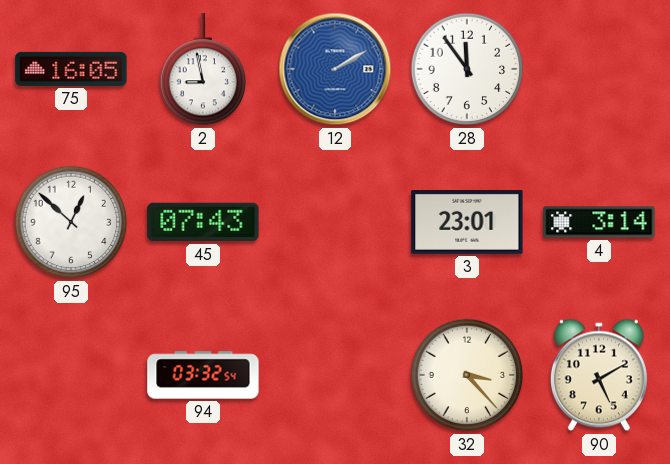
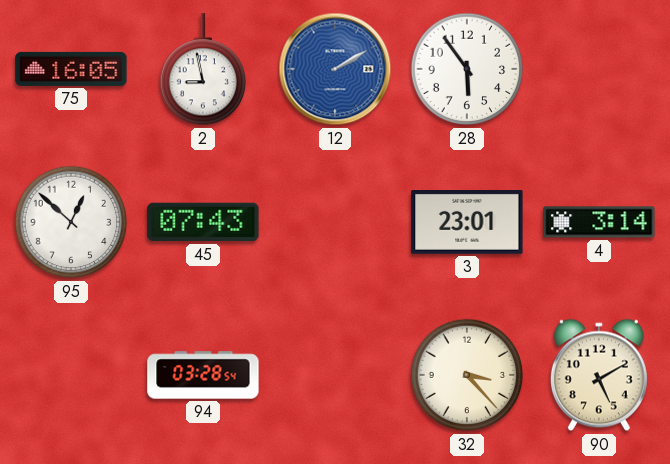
28: 11:54 -> 5:54
94: 03:32 -> 03:28
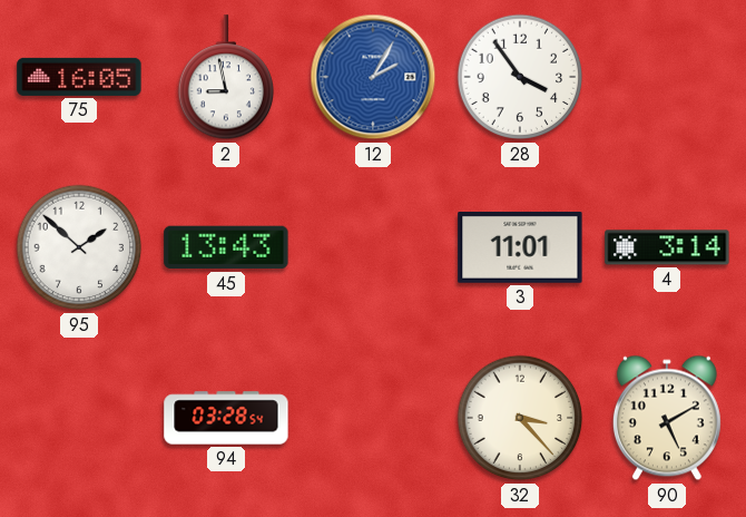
12: 2:10 -> 2:05
28: 5:54 -> 3:54
95: 12:52 -> 1:52
45: 07:43 -> 13:43
3: 23:01 -> 11:01
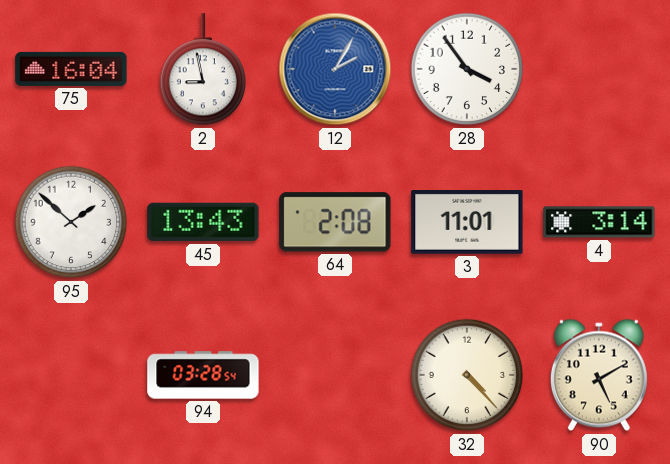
75: 16:05 -> 16:04
64: none -> 2:08
32: 3:23 -> 4:23
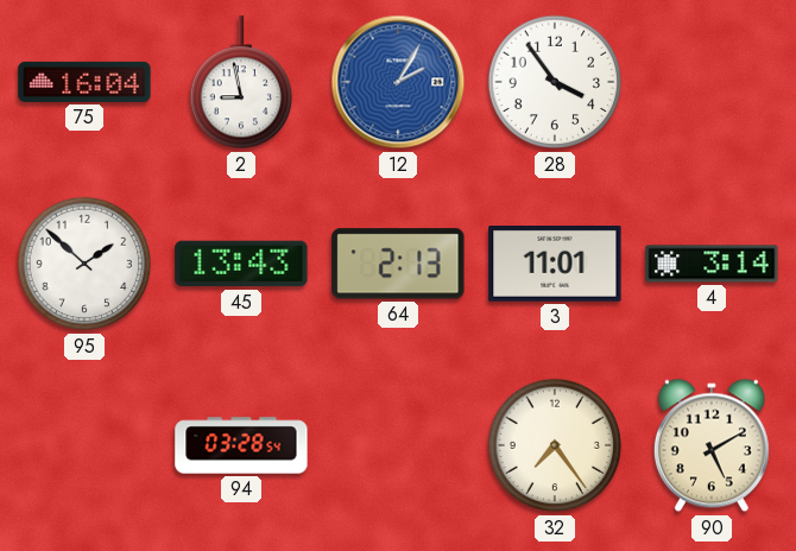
64: 2:08 -> 2:13
32: 4:23 -> 7:24
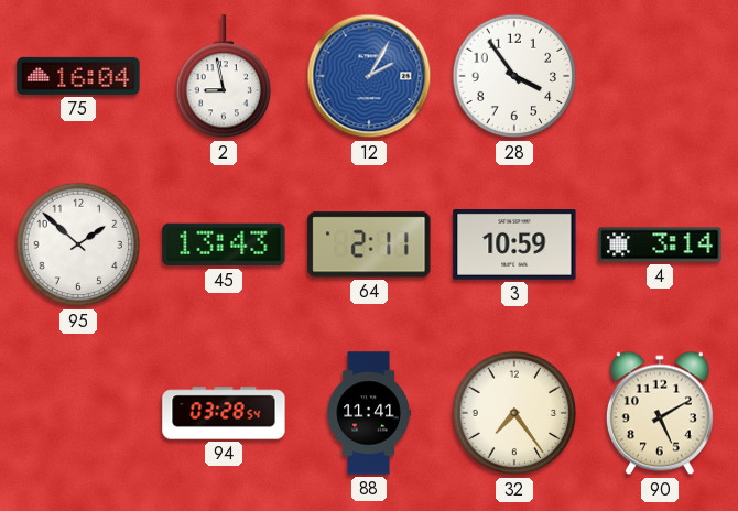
64: 2:13 -> 2:11
3: 11:01 -> 10:59
88: none -> 11:41
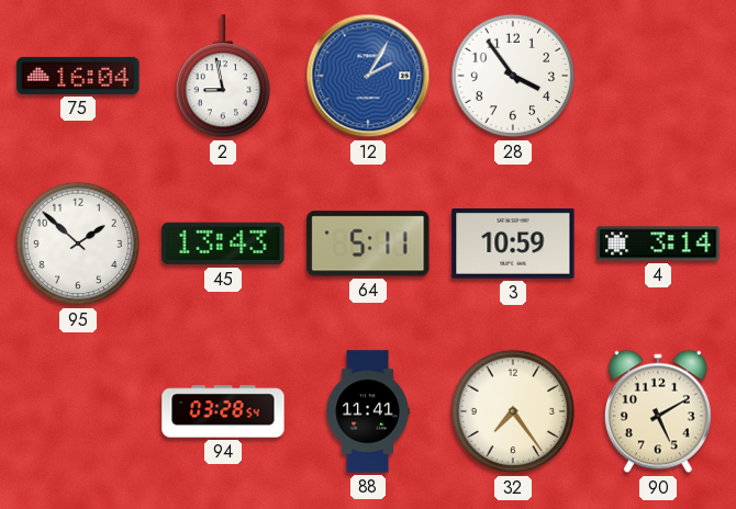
64: 2:11 -> 5:11
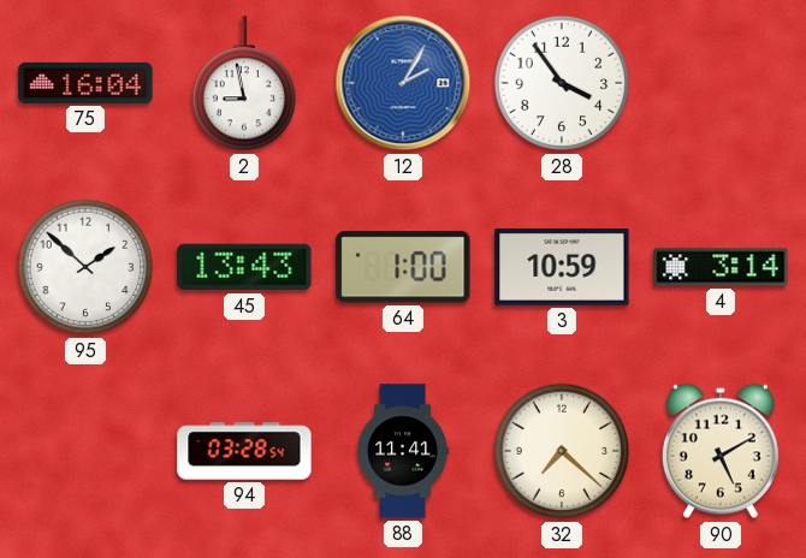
64: 5:11 -> 1:00
32: 7:24 -> 7:22
